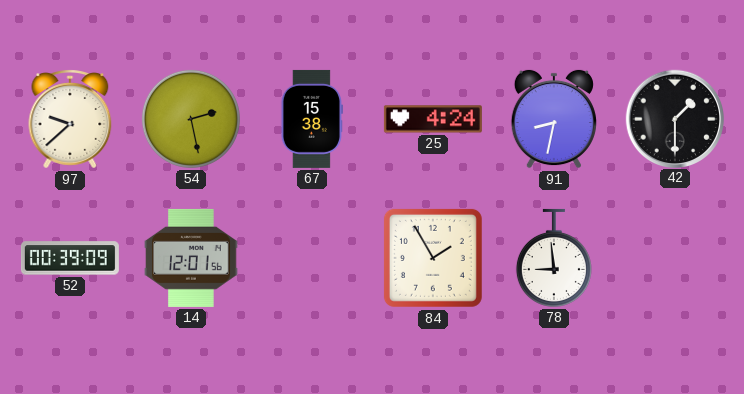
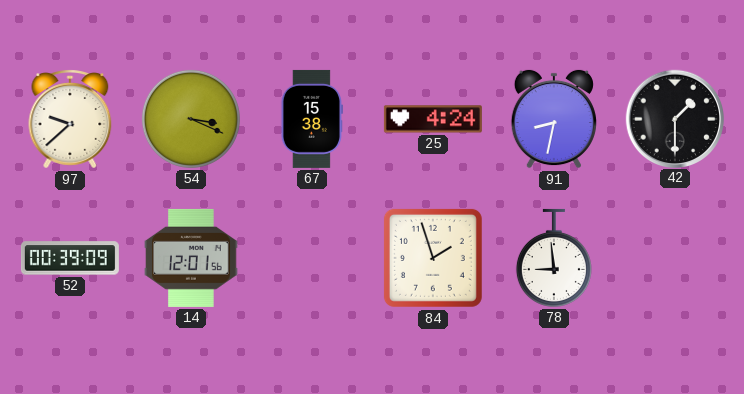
54: 2:28 -> 3:19
84: 1:55 -> 1:57
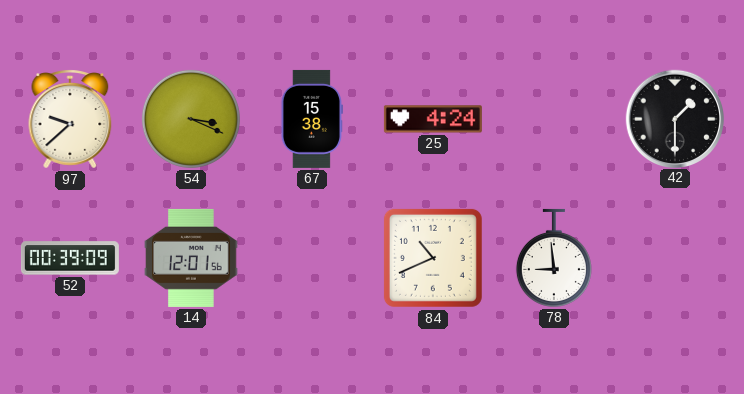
91: 8:32 -> none
84: 1:57 -> 10:41
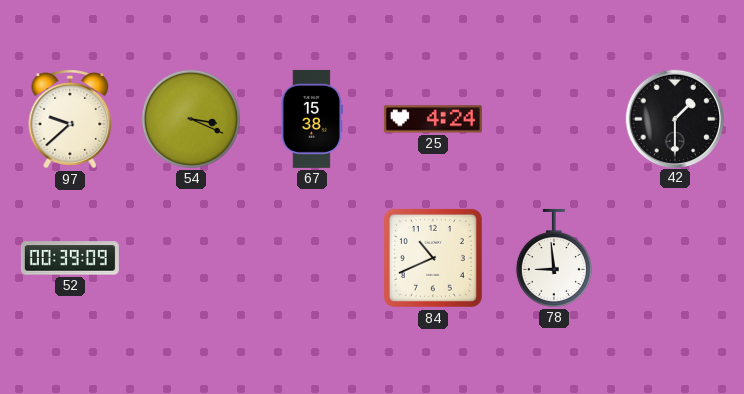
14: 12:01 -> none
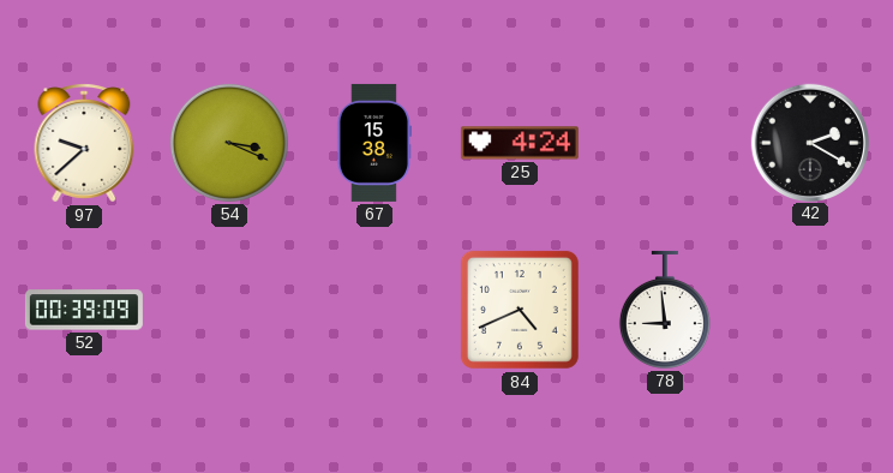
42: 1:30 -> 2:20
84: 10:41 -> 4:41
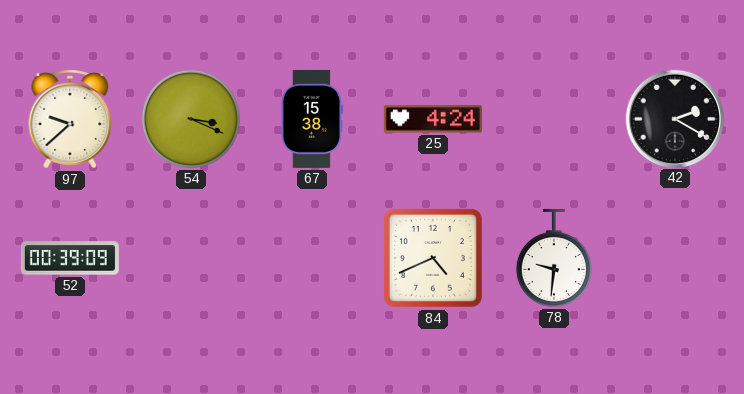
78: 8:59 -> 9:31
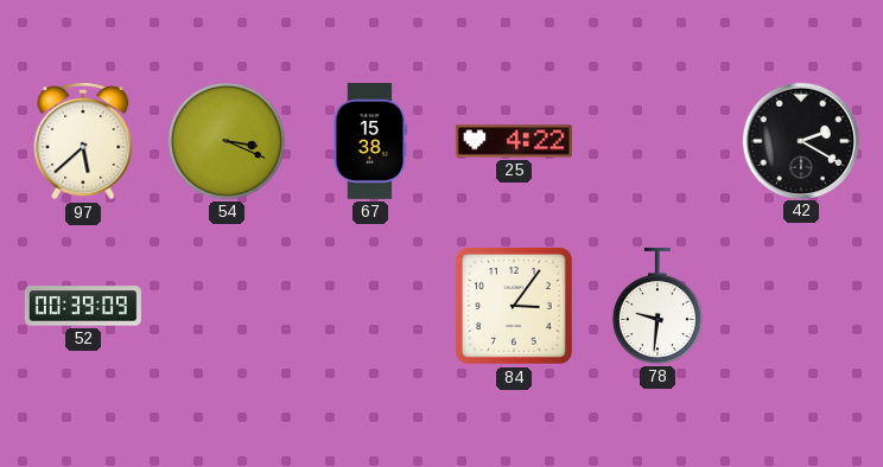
97: 9:38 -> 5:38
25: 4:24 -> 4:22
84: 4:41 -> 3:06
